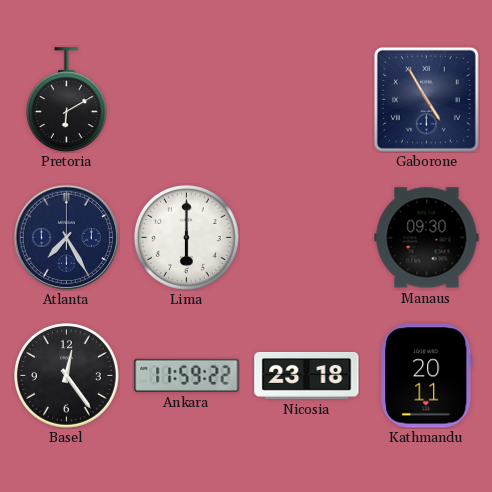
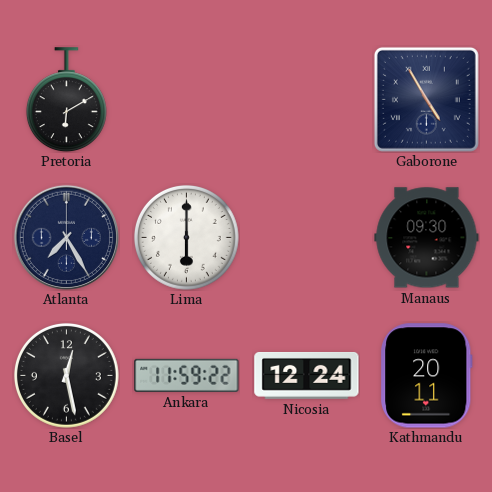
Basel: 12:24 -> 12:28
Nicosia: 23:18 -> 12:24
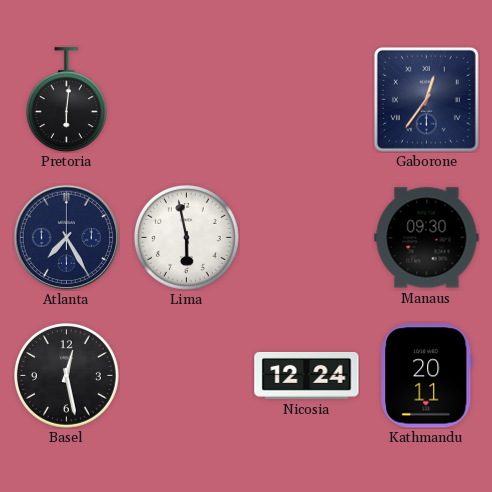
Pretoria: 6:10 -> 6:01
Gaborone: 4:55 -> 12:36
Lima: 6:00 -> 5:58
Ankara: 11:59 -> none
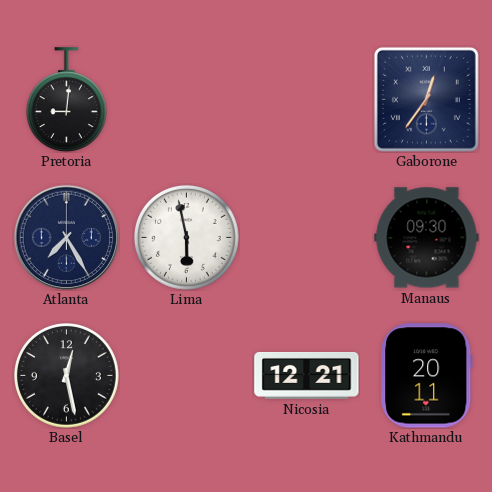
Pretoria: 6:01 -> 9:01
Nicosia: 12:24 -> 12:21
